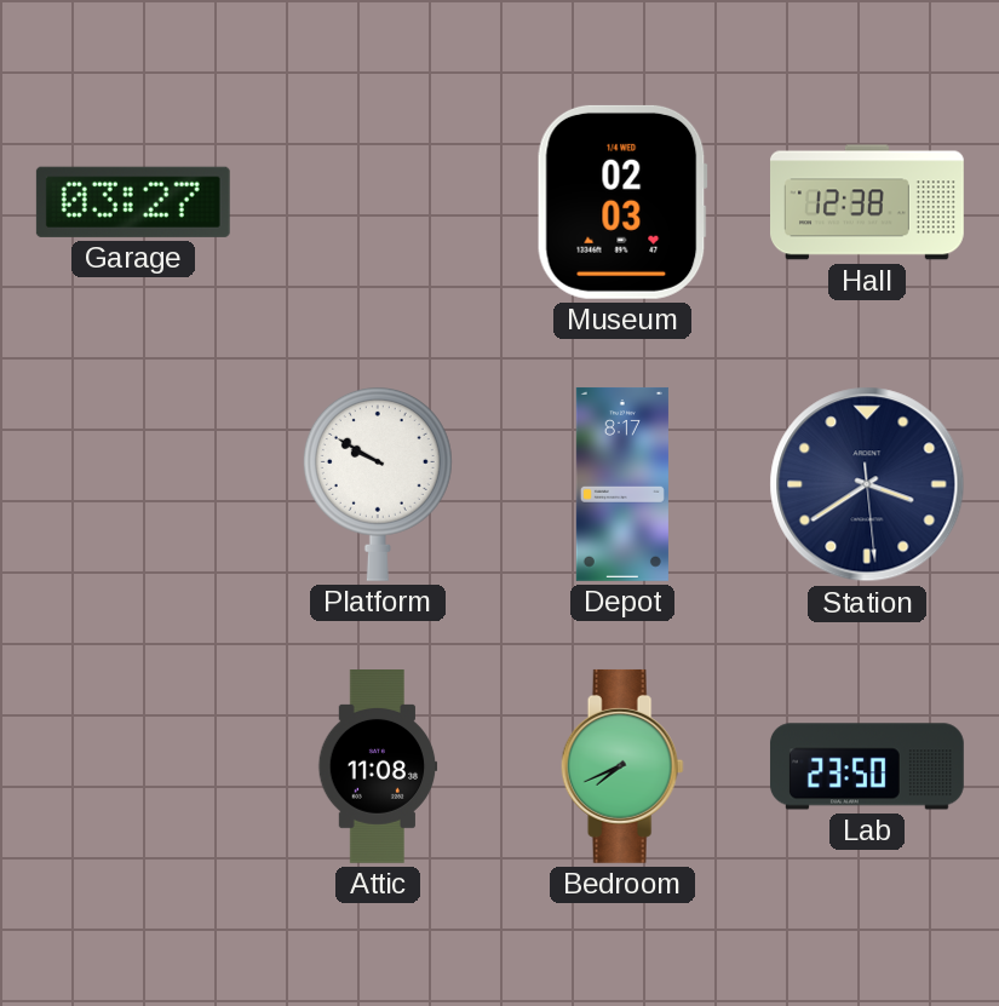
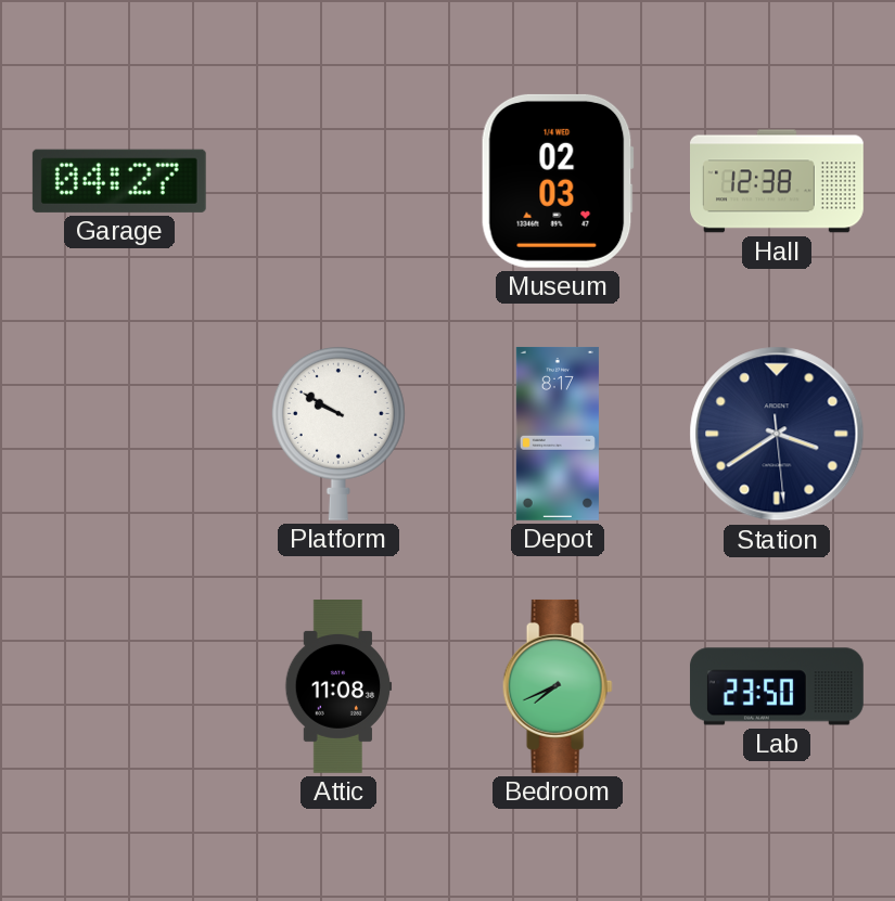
Garage: 03:27 -> 04:27
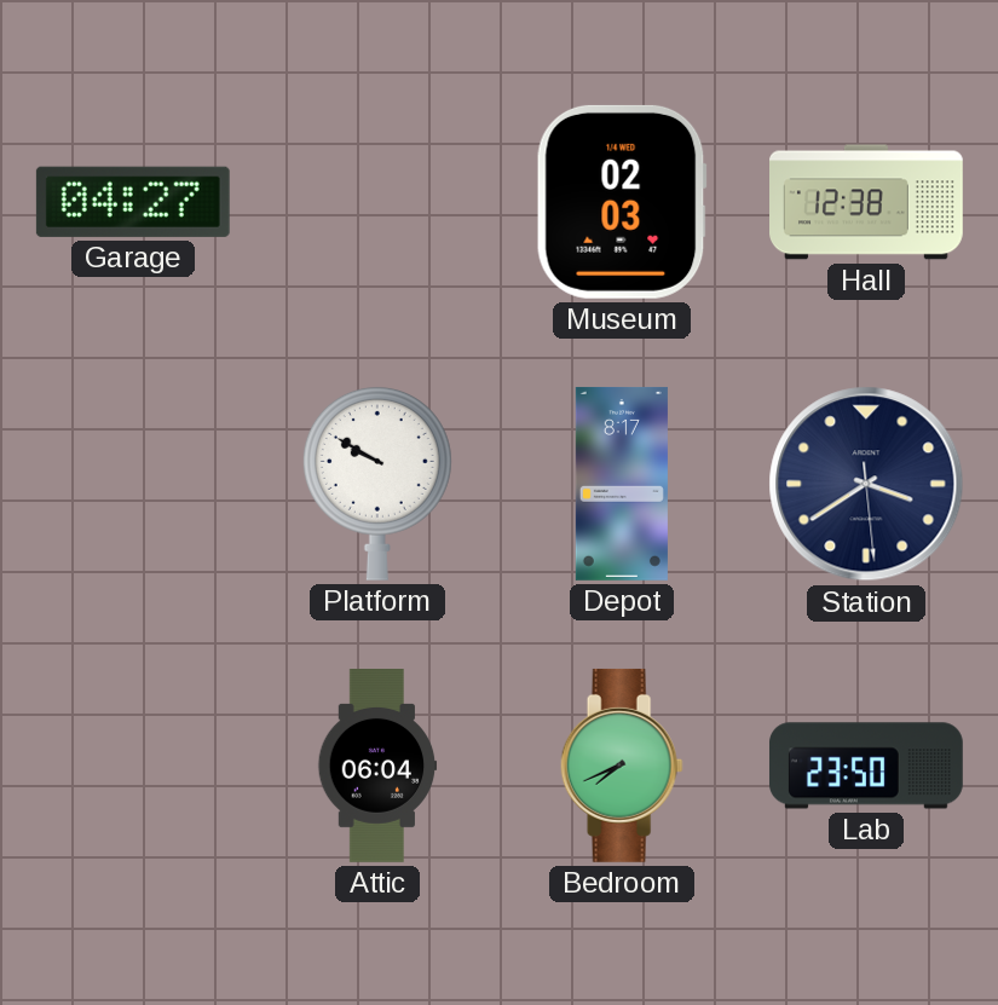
Attic: 11:08 -> 06:04
